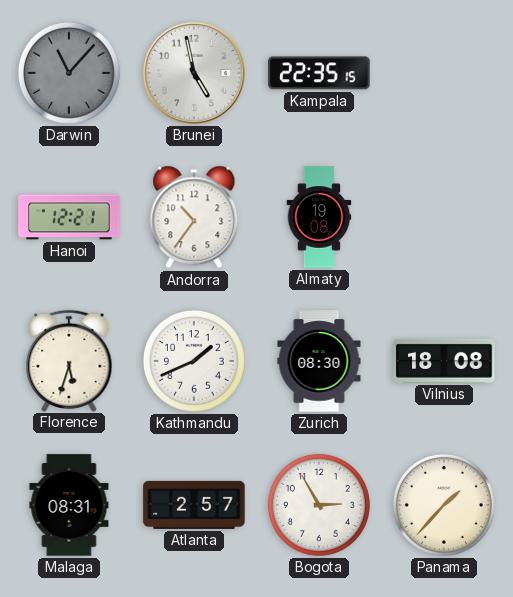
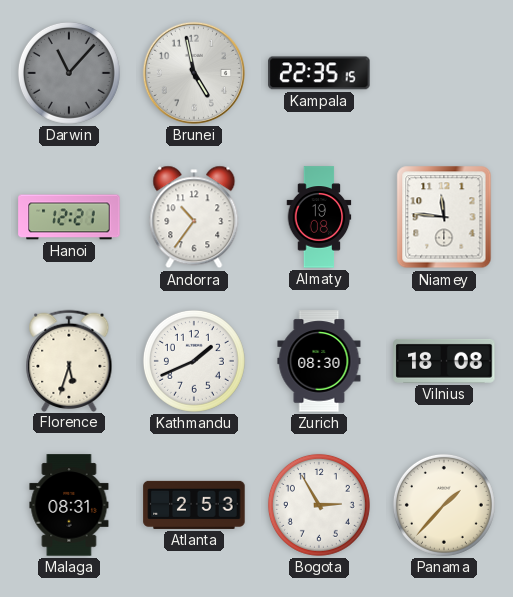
Niamey: none -> 11:46
Atlanta: 2:57 -> 2:53
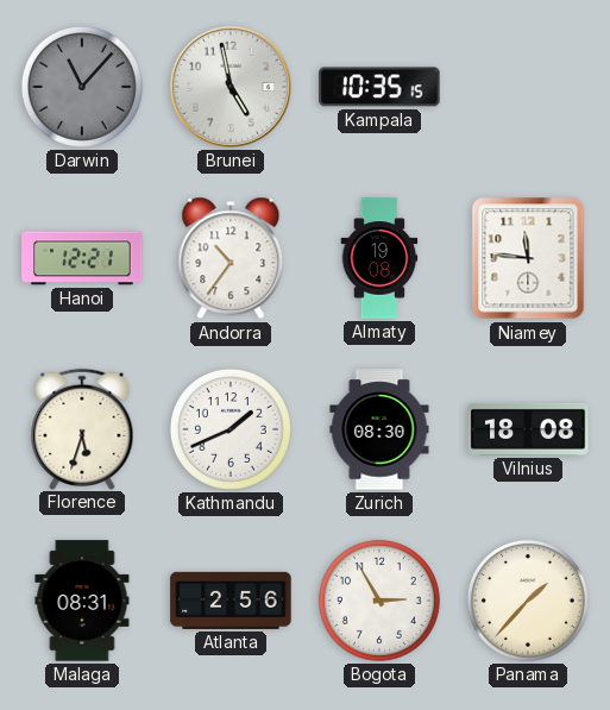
Kampala: 22:35 -> 10:35
Atlanta: 2:53 -> 2:56
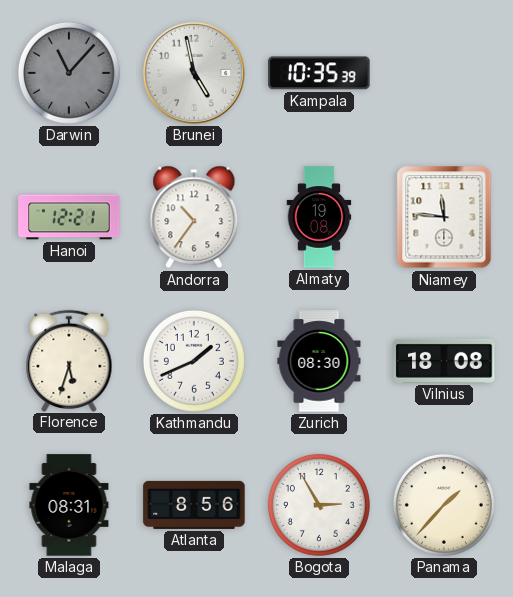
Kampala: 10:35:15 -> 10:35:39
Atlanta: 2:56 -> 8:56
